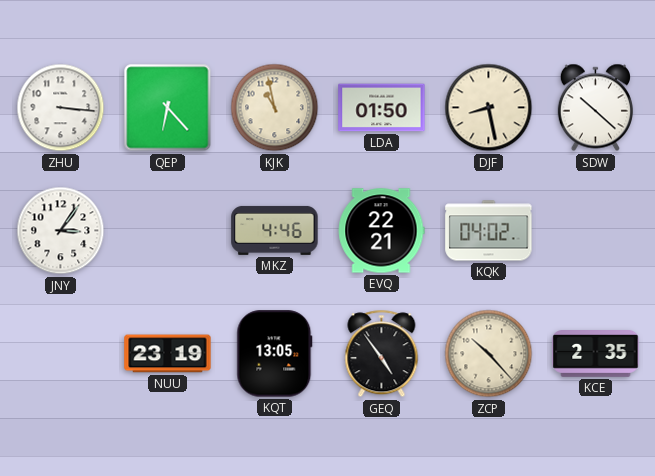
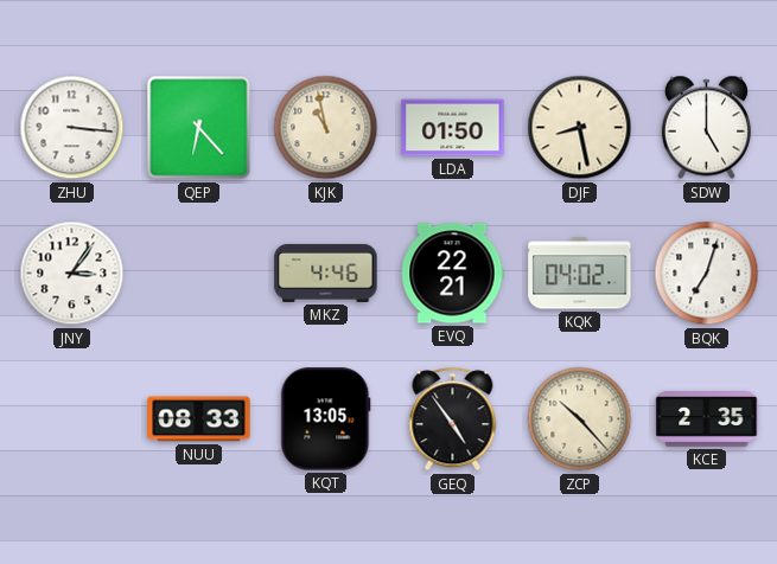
SDW: 10:22 -> 5:00
BQK: none -> 7:03
NUU: 23:19 -> 08:33
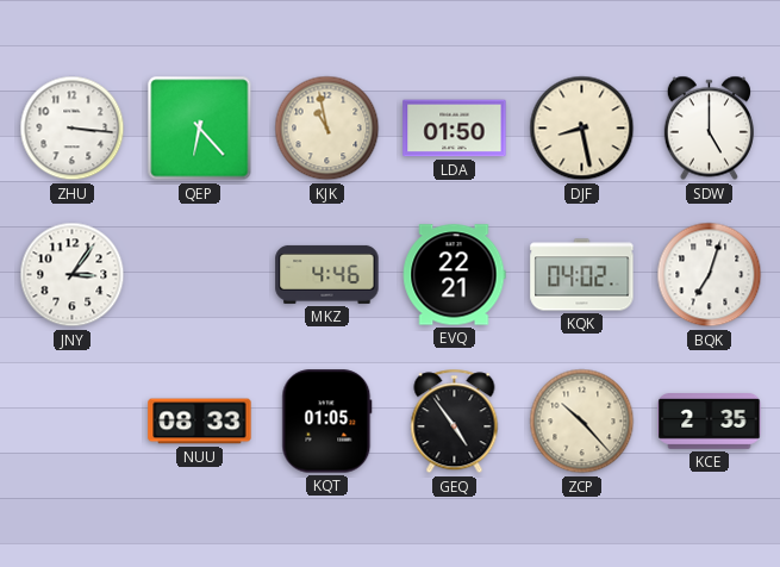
KQT: 13:05 -> 01:05
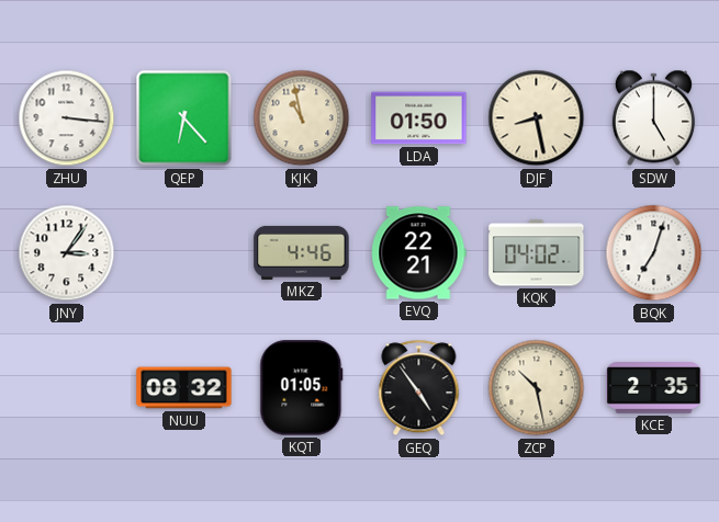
NUU: 08:33 -> 08:32
ZCP: 10:23 -> 10:28
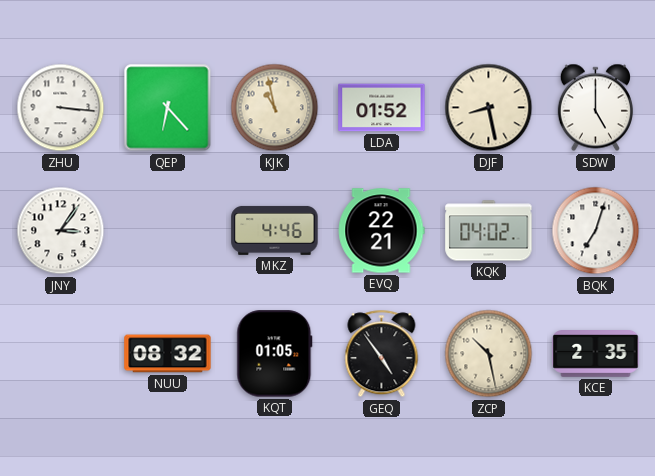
LDA: 01:50 -> 01:52
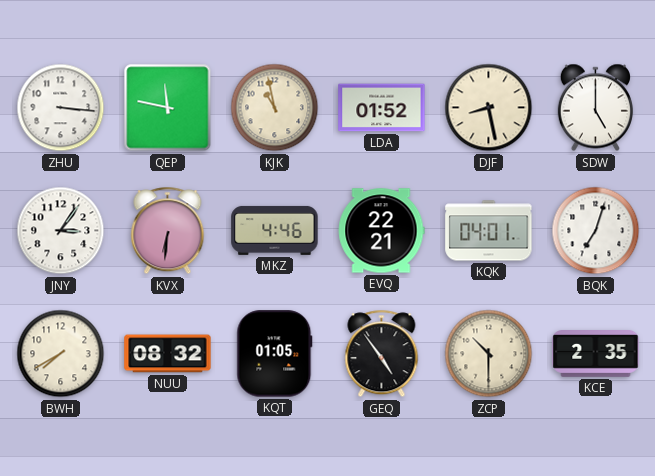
QEP: 6:23 -> 11:47
KVX: none -> 6:31
KQK: 04:02 -> 04:01
BWH: none -> 7:40
ZCP: 10:28 -> 10:30
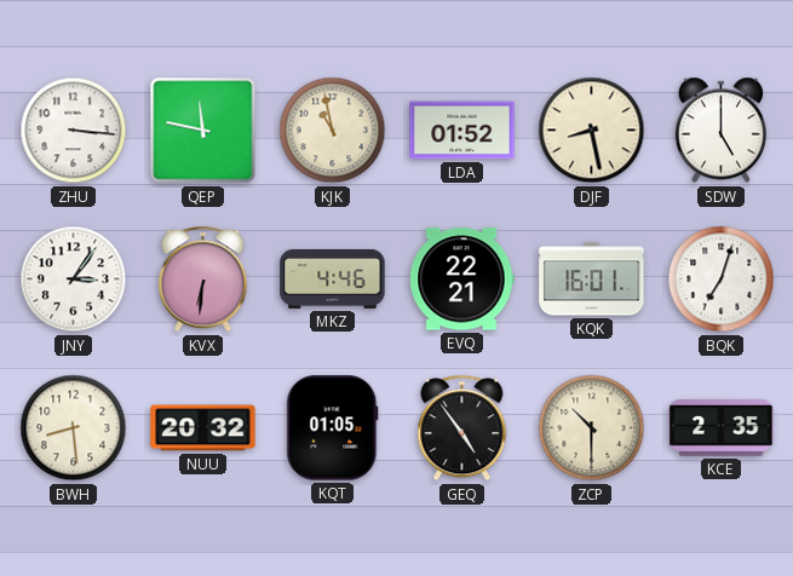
KQK: 04:01 -> 16:01
BWH: 7:40 -> 8:29
NUU: 08:32 -> 20:32
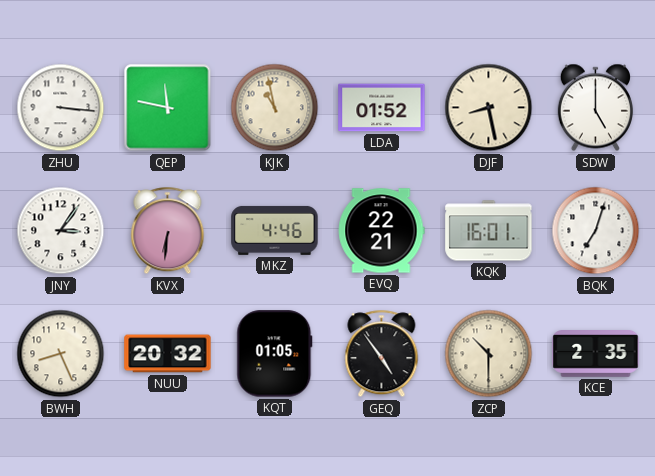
BWH: 8:29 -> 8:26
